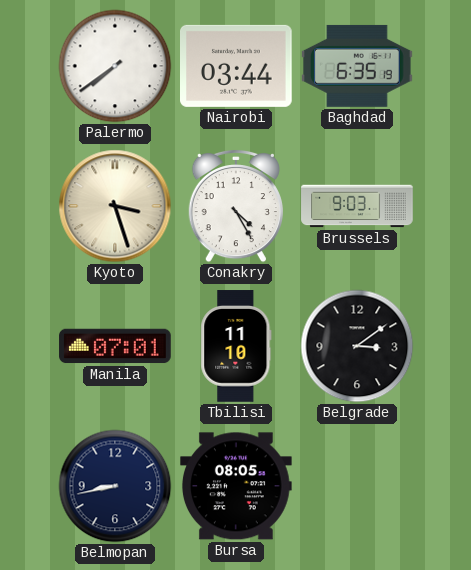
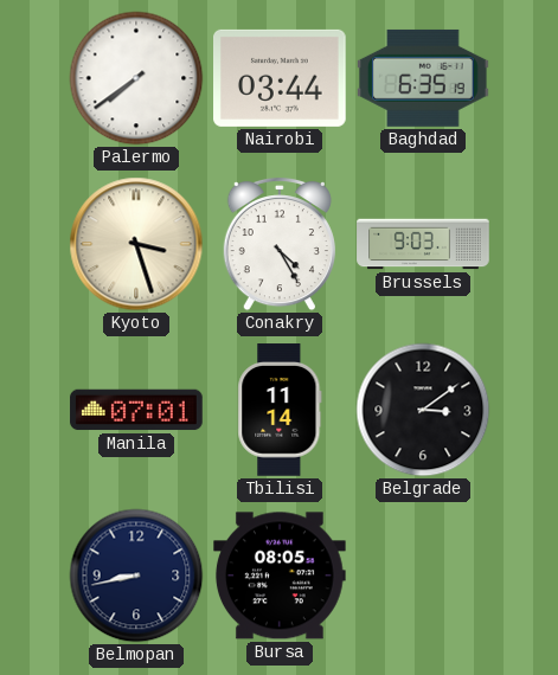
Tbilisi: 11:10 -> 11:14
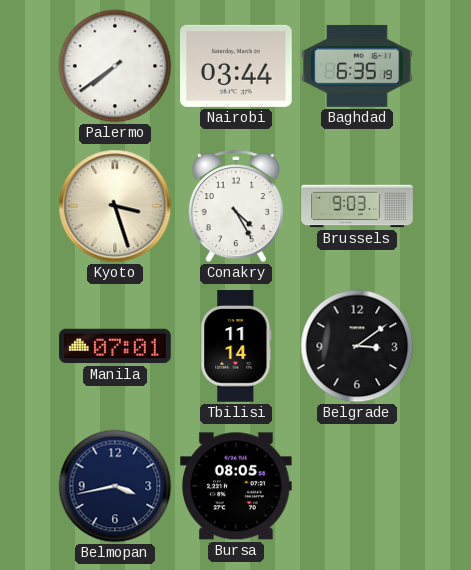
Belmopan: 8:43 -> 3:43
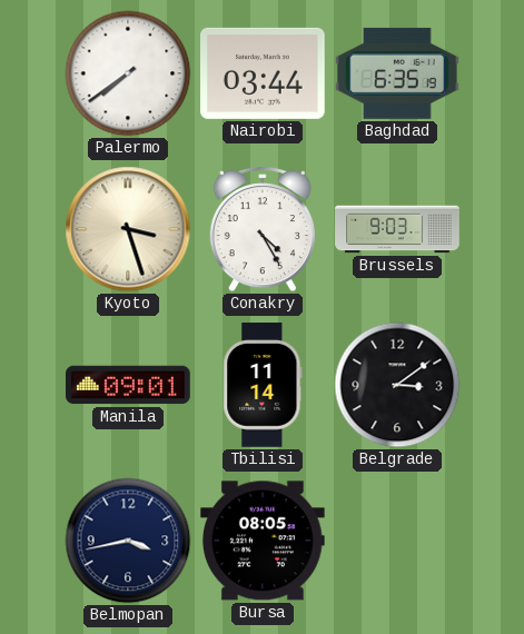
Manila: 07:01 -> 09:01
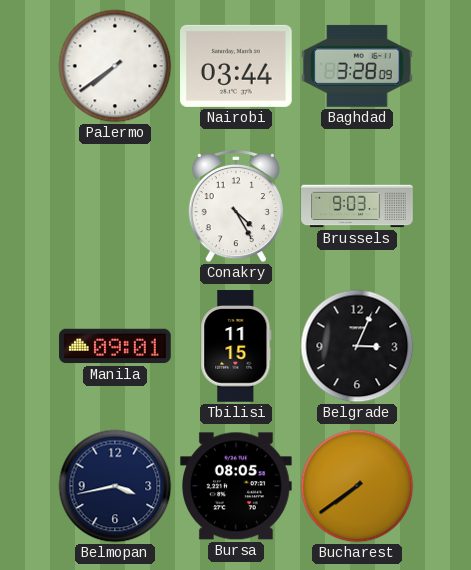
Baghdad: 6:35 -> 3:28
Kyoto: 3:27 -> none
Tbilisi: 11:14 -> 11:15
Belgrade: 3:09 -> 3:04
Bucharest: none -> 7:39
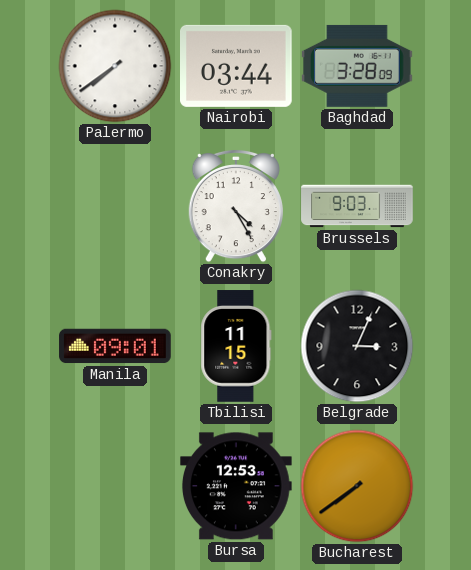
Belmopan: 3:43 -> none
Bursa: 08:05 -> 12:53
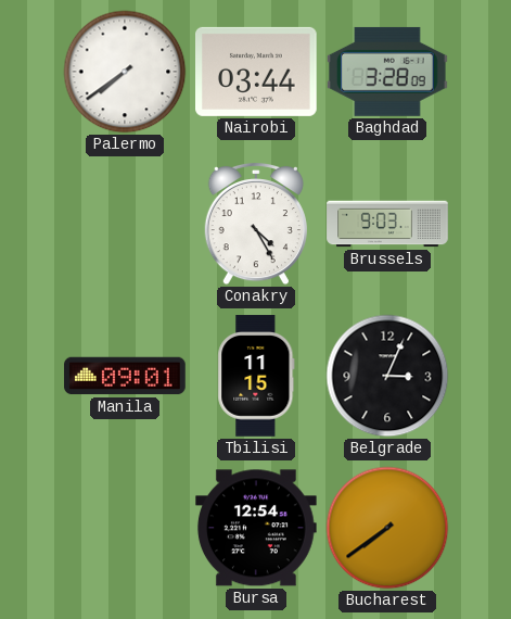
Bursa: 12:53 -> 12:54
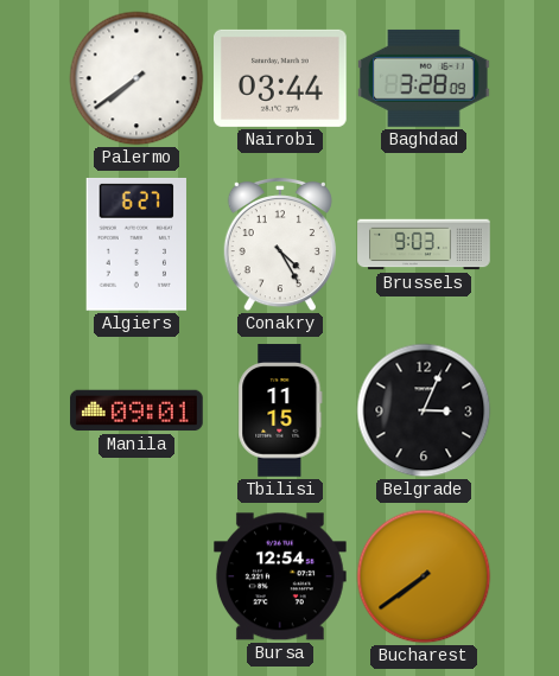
Algiers: none -> 6:27
